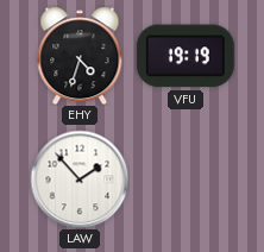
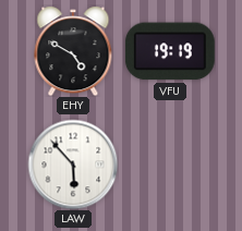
EHY: 4:33 -> 4:50
LAW: 1:53 -> 5:53
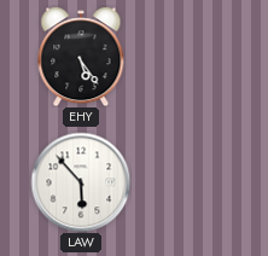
EHY: 4:50 -> 5:24
VFU: 19:19 -> none
